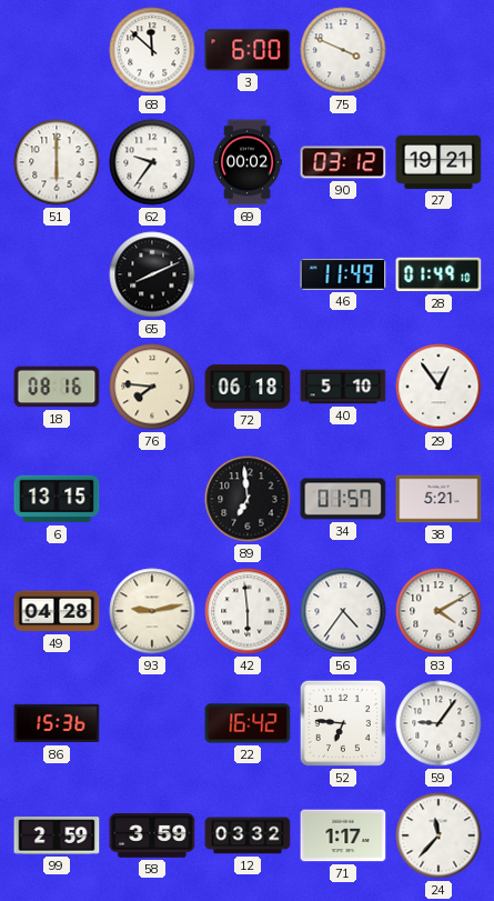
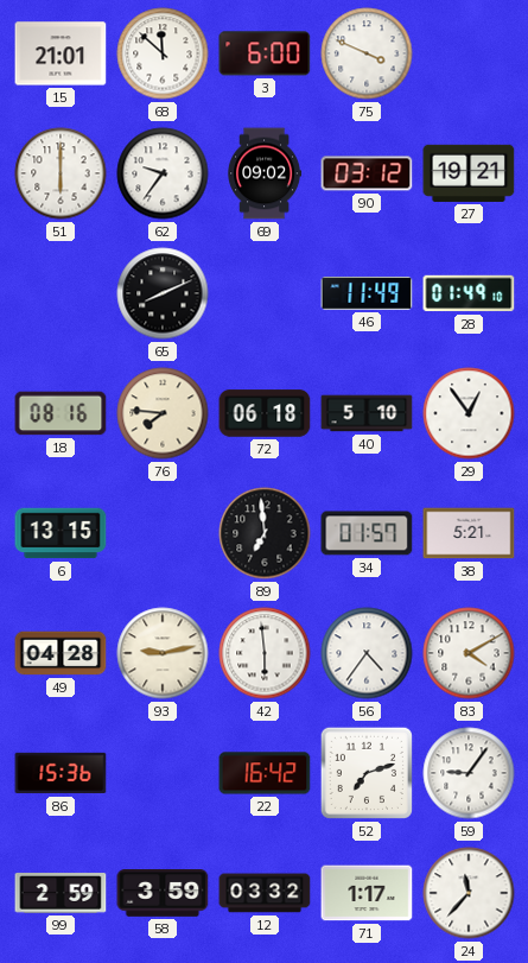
15: none -> 21:01
69: 00:02 -> 09:02
52: 6:46 -> 7:12
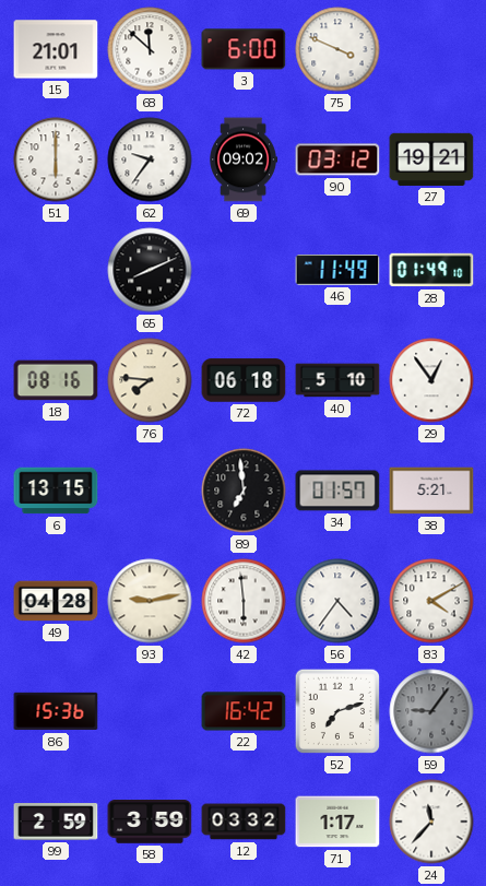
59 dial: white -> grey
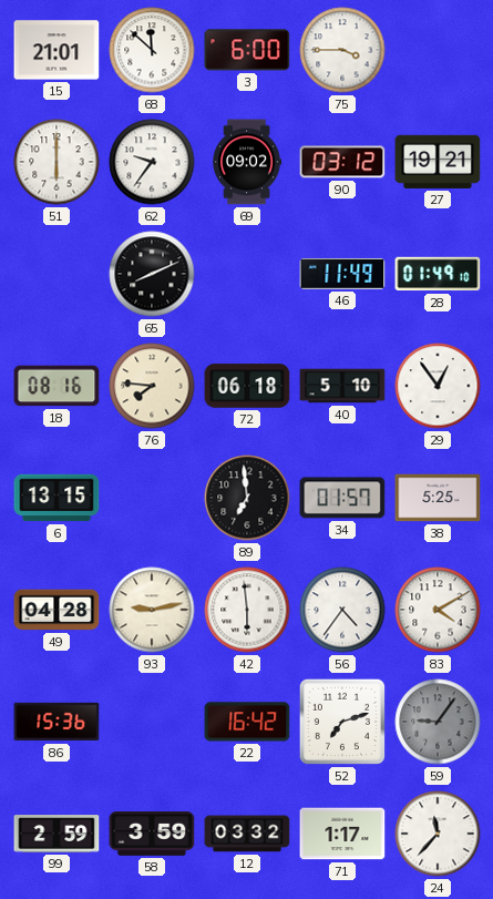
75: 3:49 -> 3:45
38: 5:21 -> 5:25
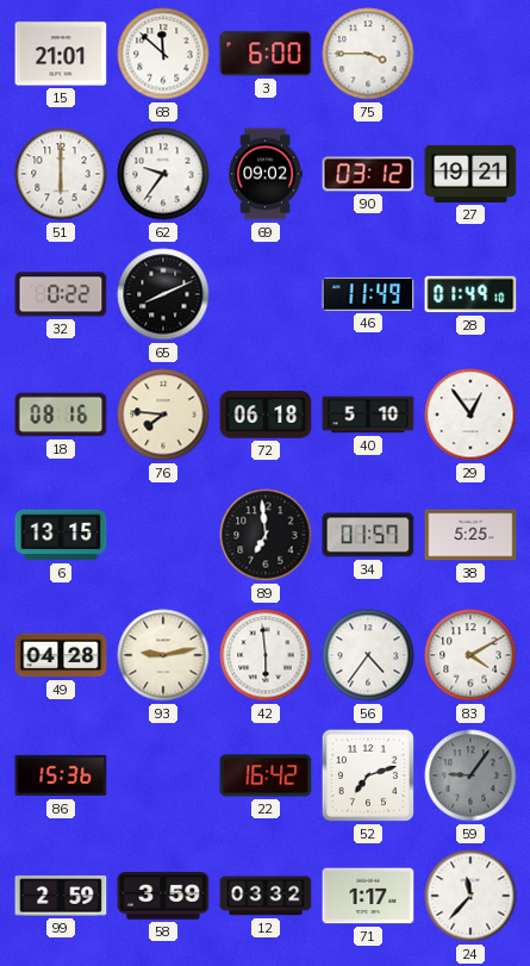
32: none -> 0:22
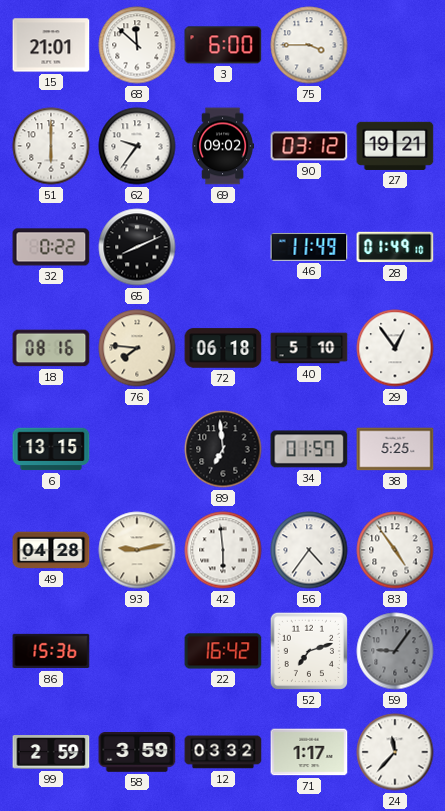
83: 4:10 -> 4:54
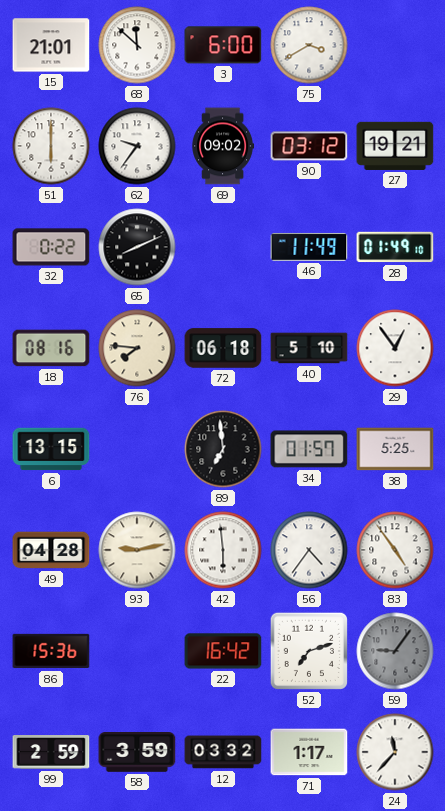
75: 3:45 -> 3:40
